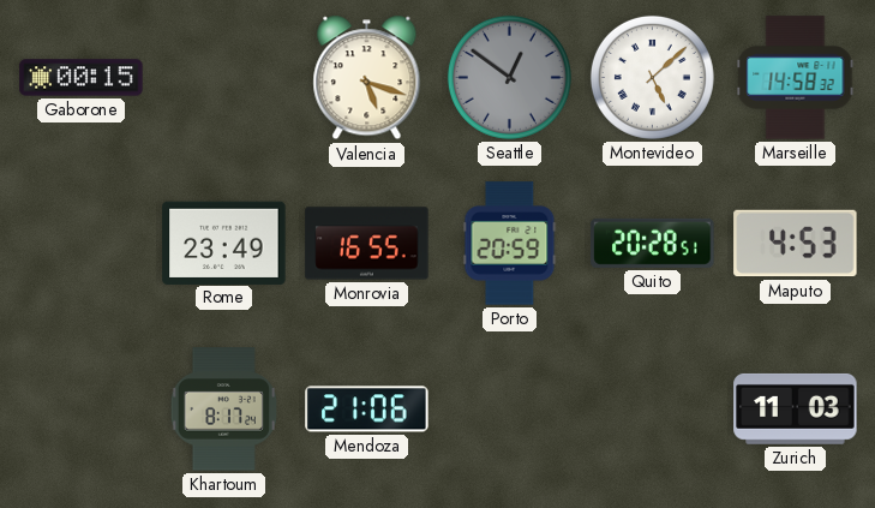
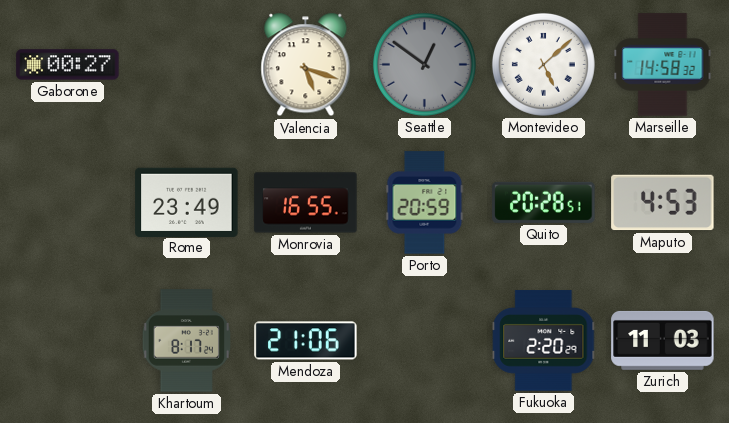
Gaborone: 00:15 -> 00:27
Fukuoka: none -> 2:20
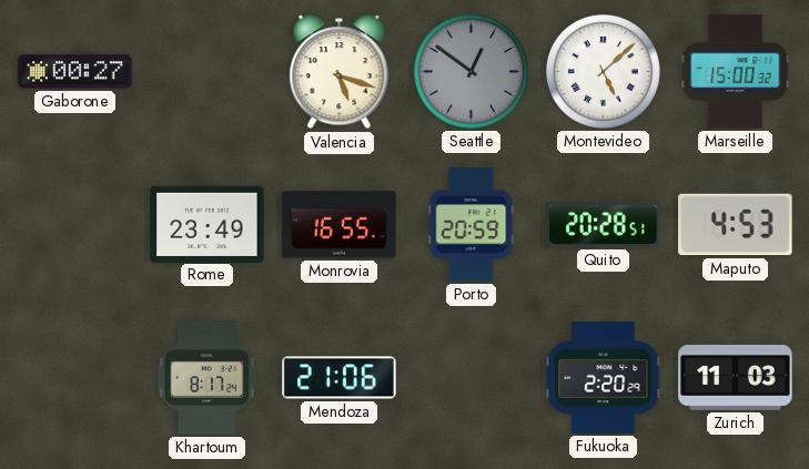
Marseille: 14:58 -> 15:00
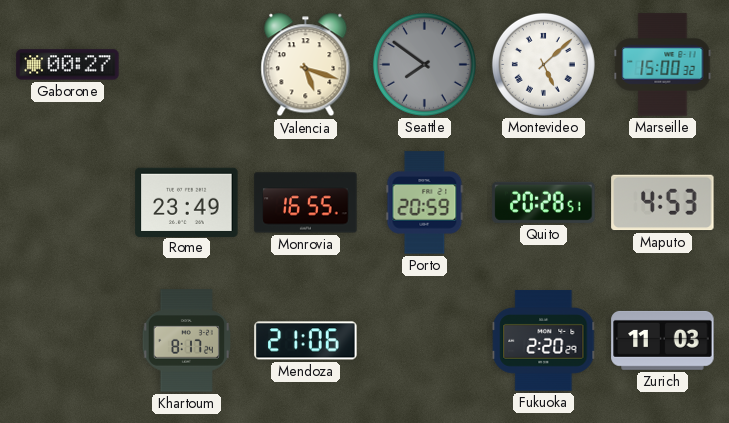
Seattle: 12:51 -> 7:51
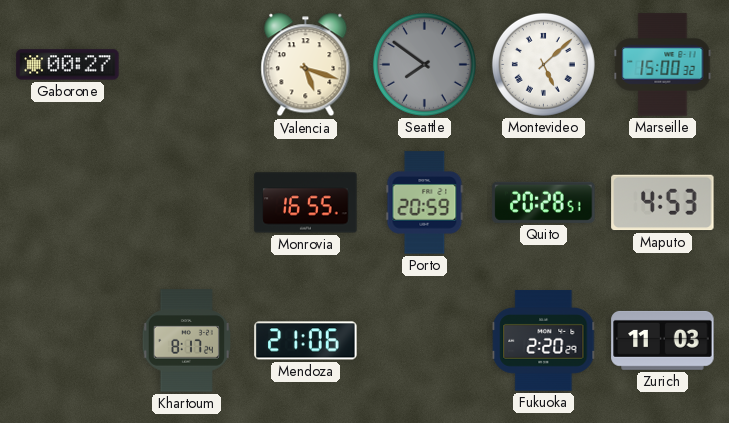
Rome: 23:49 -> none
